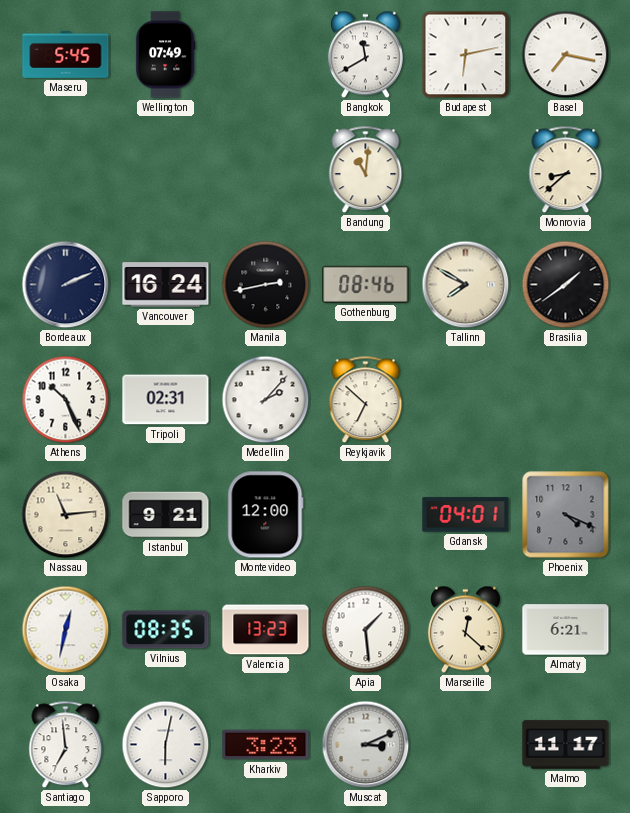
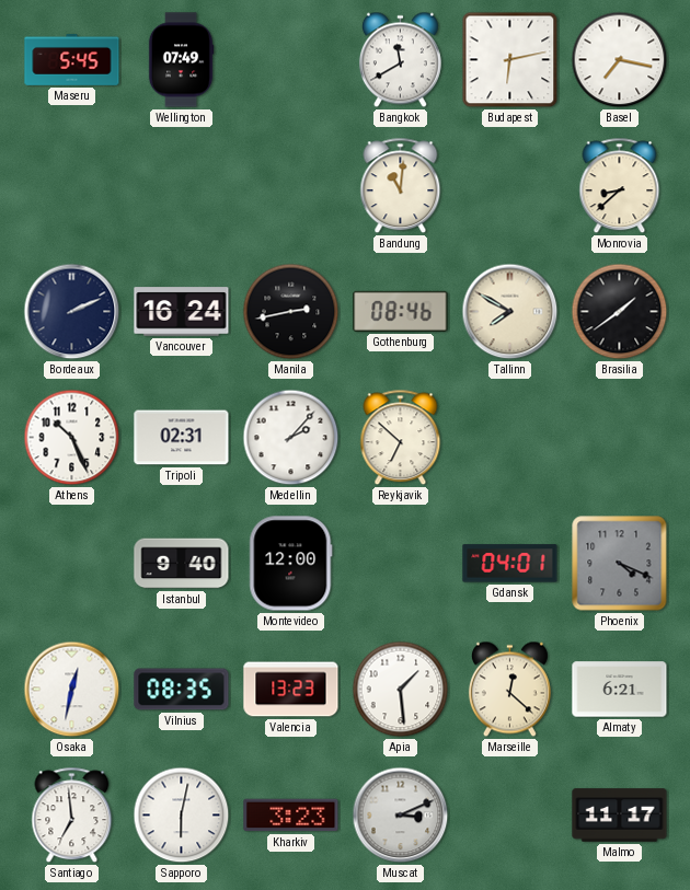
Nassau: 11:14 -> none
Istanbul: 9:21 -> 9:40
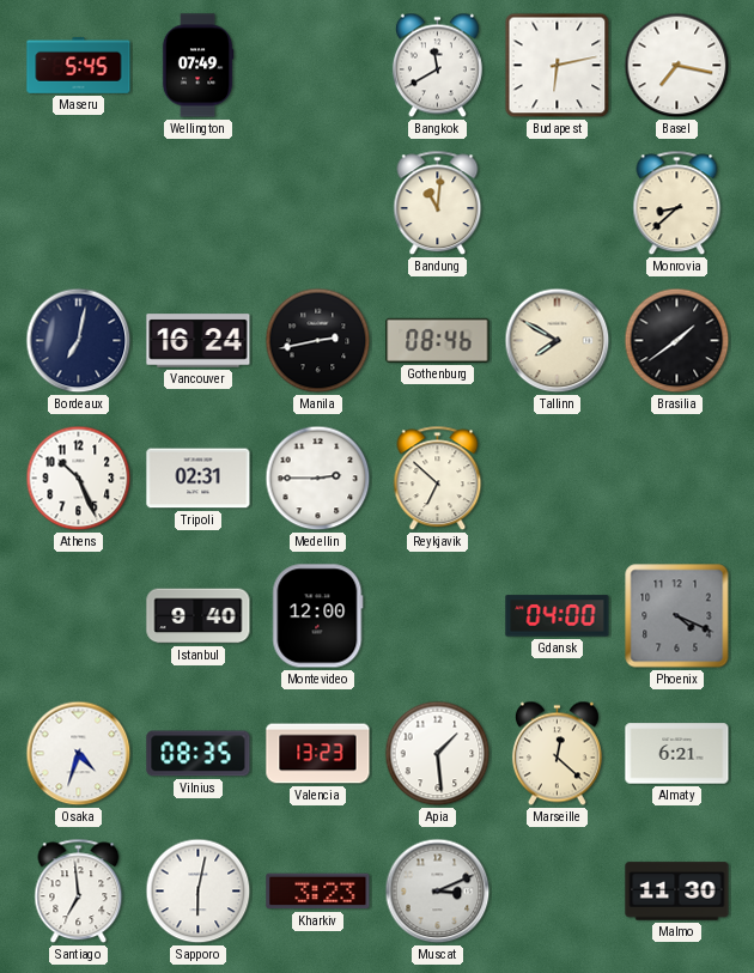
Bordeaux: 2:11 -> 7:02
Medellin: 2:07 -> 2:45
Gdansk: 04:01 -> 04:00
Osaka: 12:32 -> 4:33
Malmo: 11:17 -> 11:30
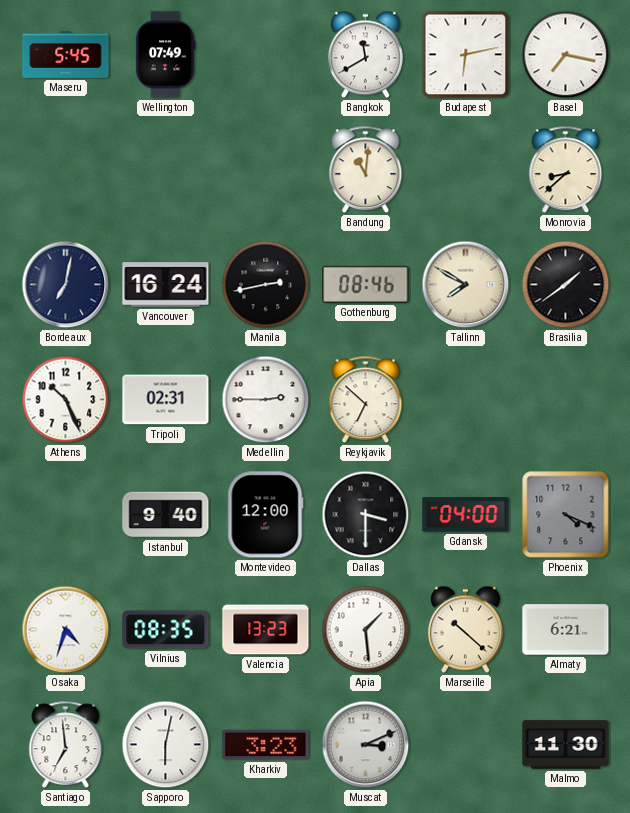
Dallas: none -> 3:30
Marseille: 12:22 -> 10:22
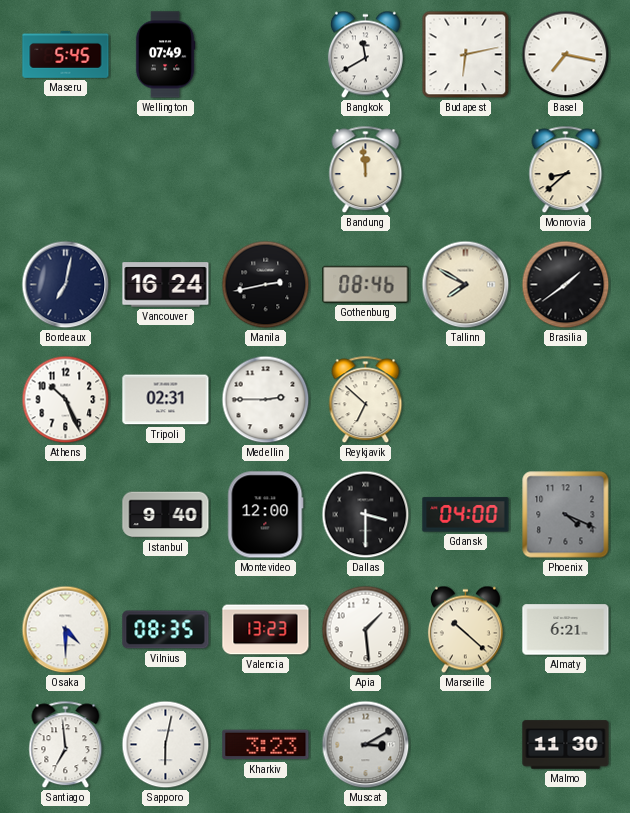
Bandung: 11:01 -> 11:59
Osaka: 4:33 -> 4:30
Muscat: 3:11 -> 3:10
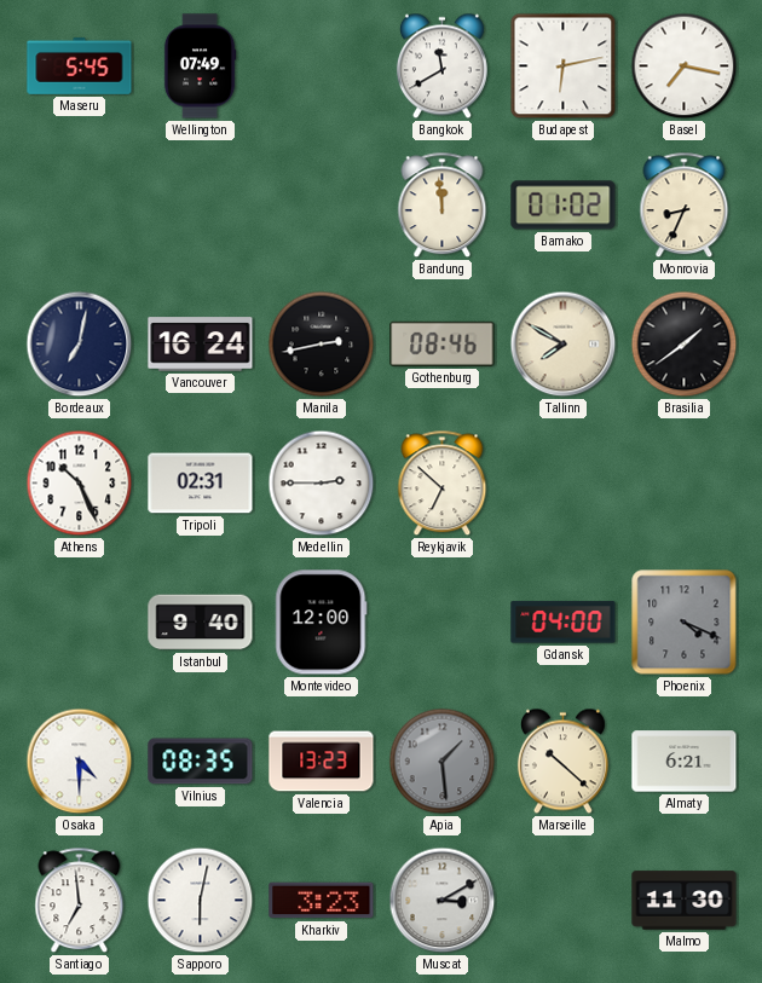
Bamako: none -> 01:02
Monrovia: 8:38 -> 8:34
Dallas: 3:30 -> none
Apia dial: white -> grey
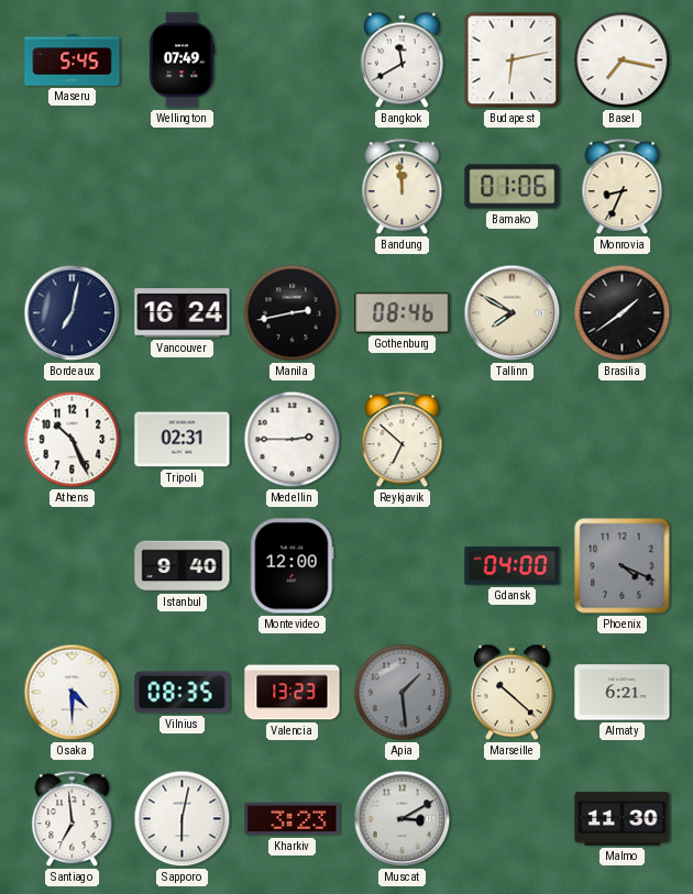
Bamako: 01:02 -> 01:06
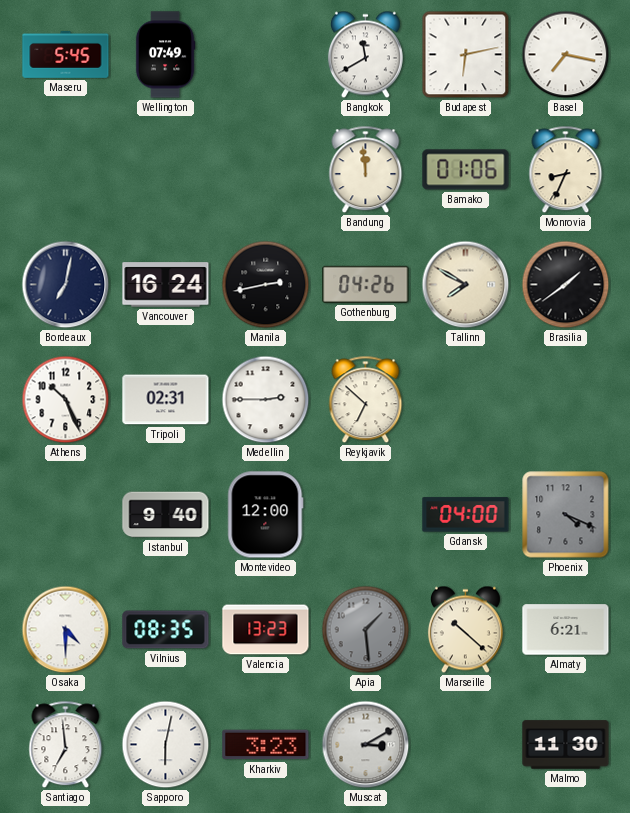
Gothenburg: 08:46 -> 04:26
